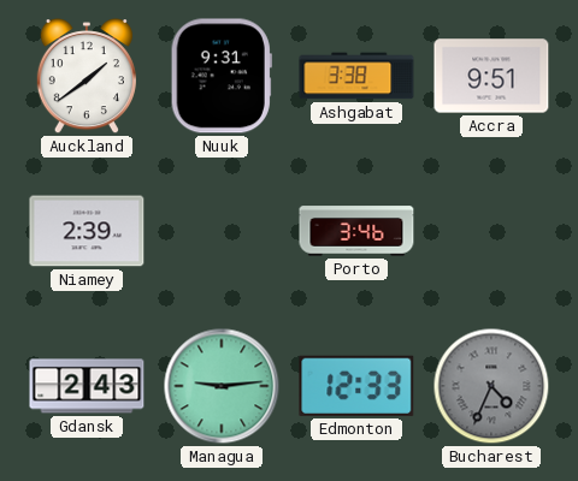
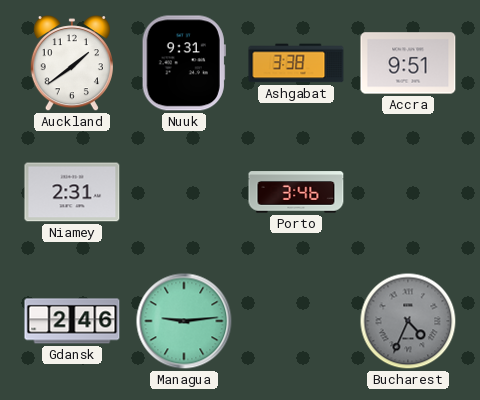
Niamey: 2:39 -> 2:31
Gdansk: 2:43 -> 2:46
Edmonton: 12:33 -> none
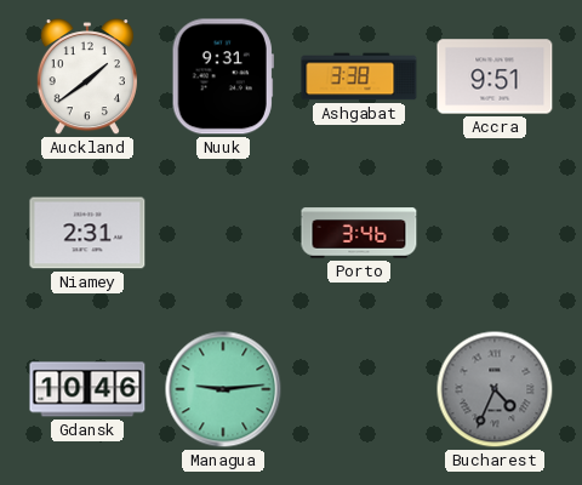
Gdansk: 2:46 -> 10:46
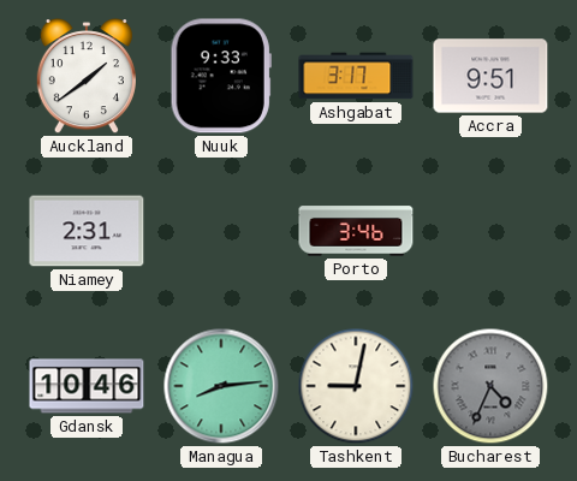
Nuuk: 9:31 -> 9:33
Ashgabat: 3:38 -> 3:17
Managua: 9:14 -> 8:14
Tashkent: none -> 9:02
